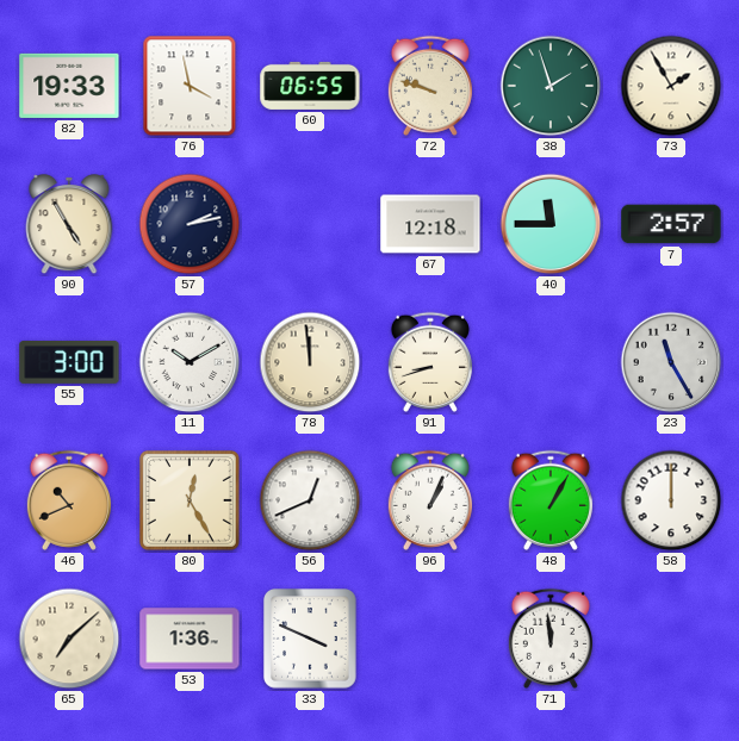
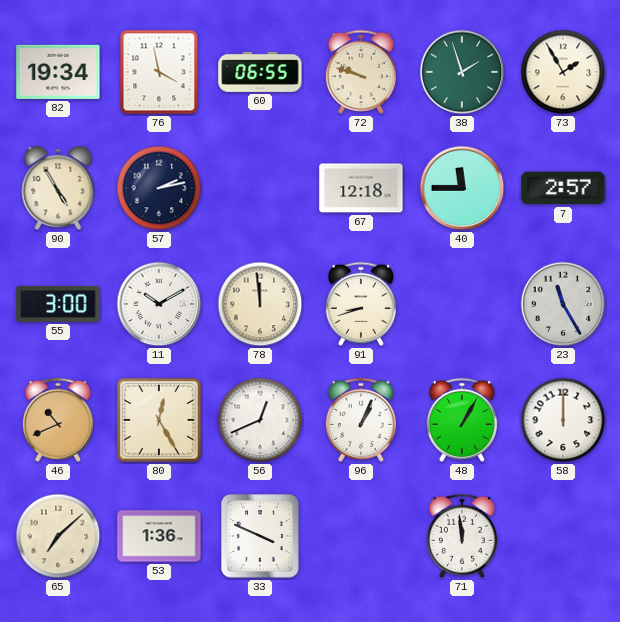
82: 19:33 -> 19:34
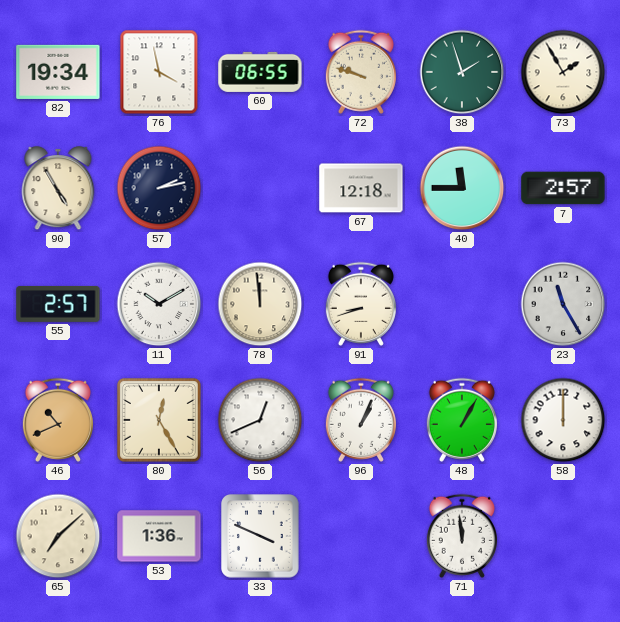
55: 3:00 -> 2:57
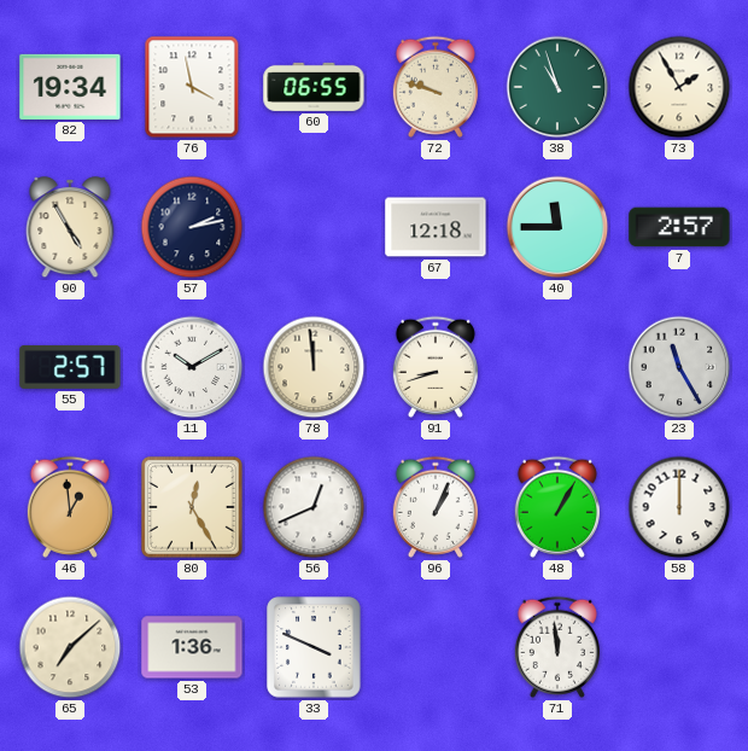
38: 1:57 -> 10:57
46: 10:41 -> 12:59
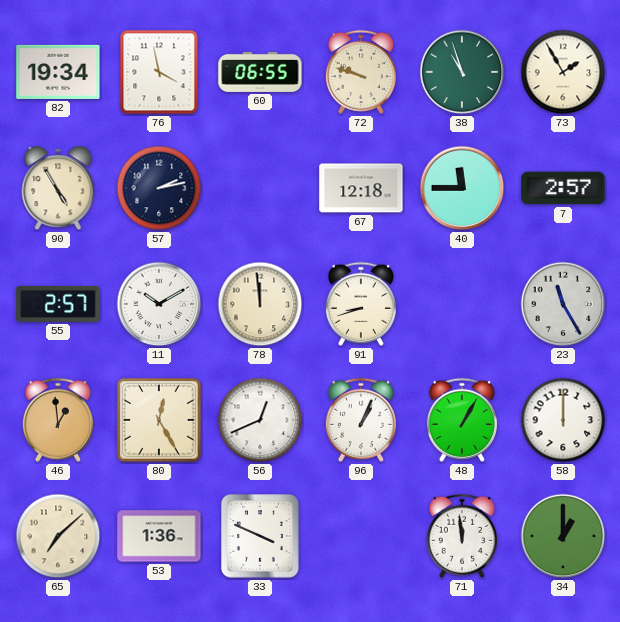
34: none -> 1:00
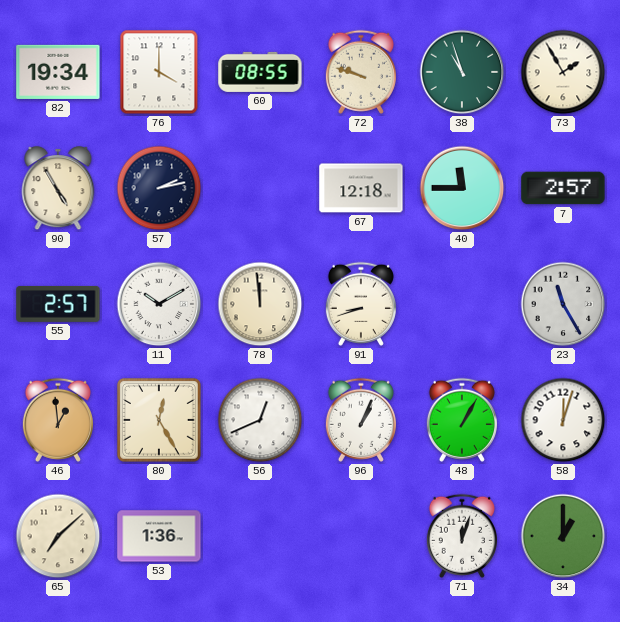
76: 3:58 -> 4:00
60: 06:55 -> 08:55
58: 12:00 -> 12:03
33: 3:49 -> none
71: 11:59 -> 12:03
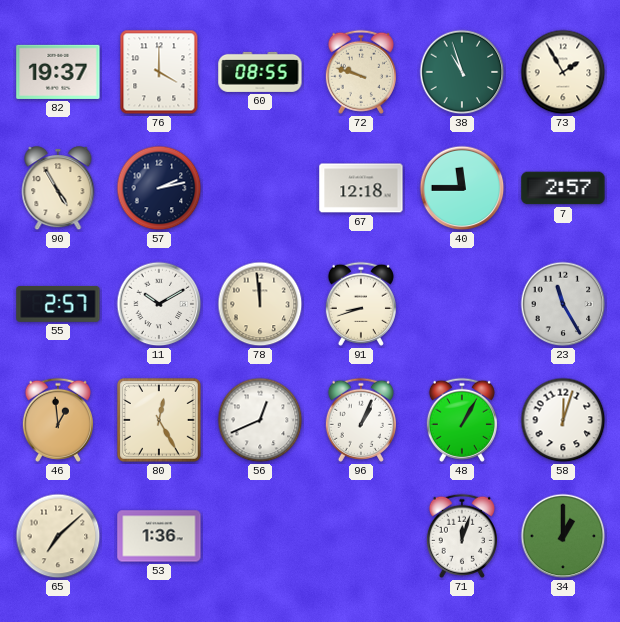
82: 19:34 -> 19:37
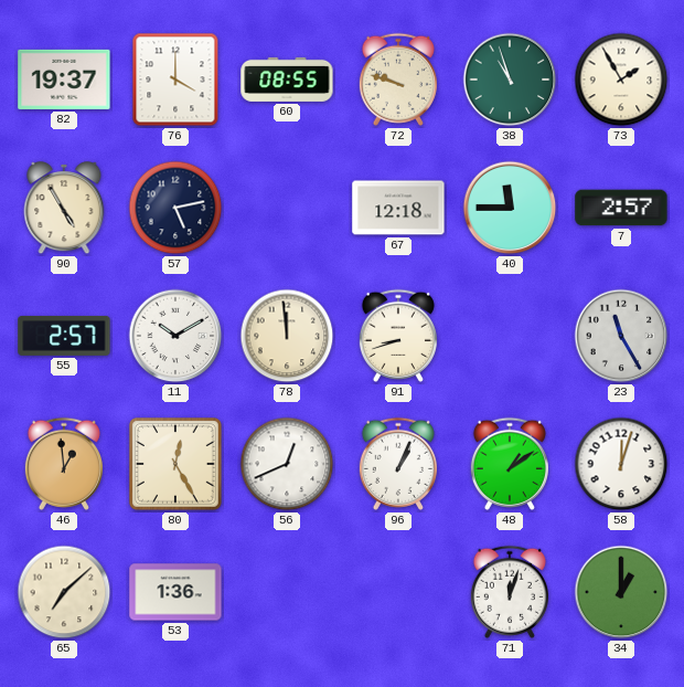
57: 2:13 -> 5:13
48: 1:05 -> 1:09
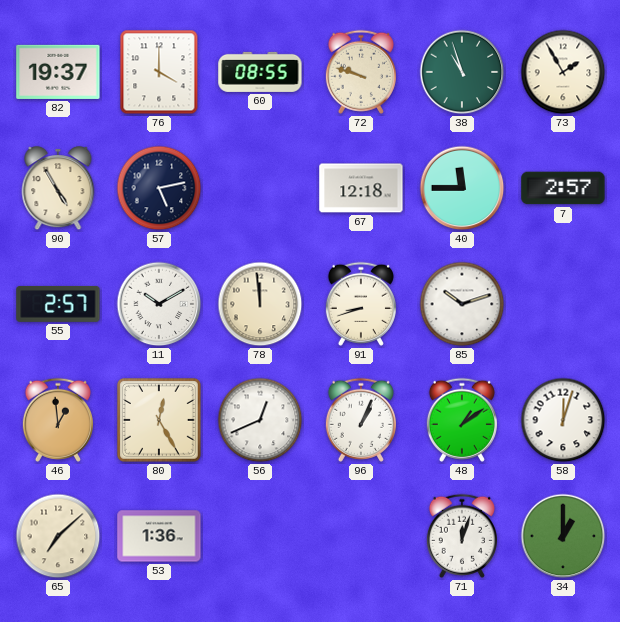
85: none -> 10:12
23: 11:25 -> none
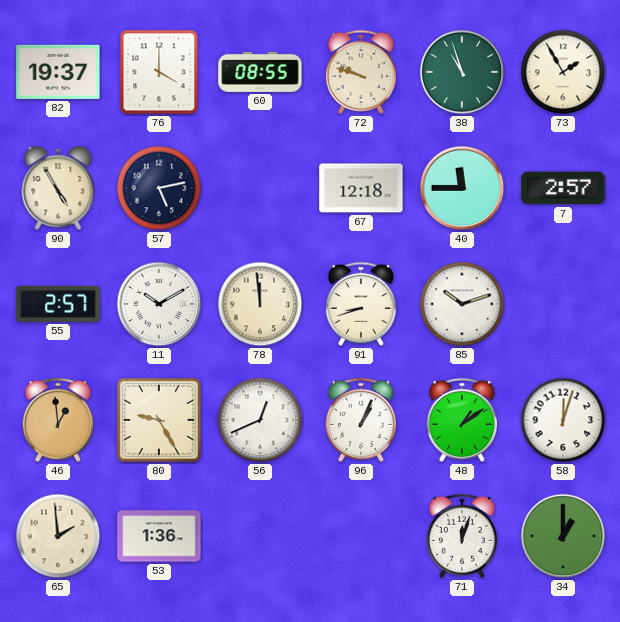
80: 12:25 -> 9:25
65: 7:08 -> 1:59
